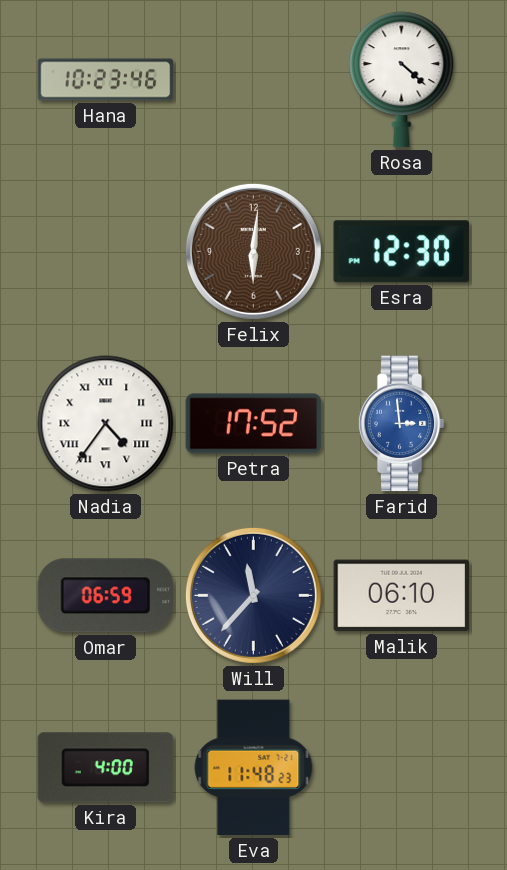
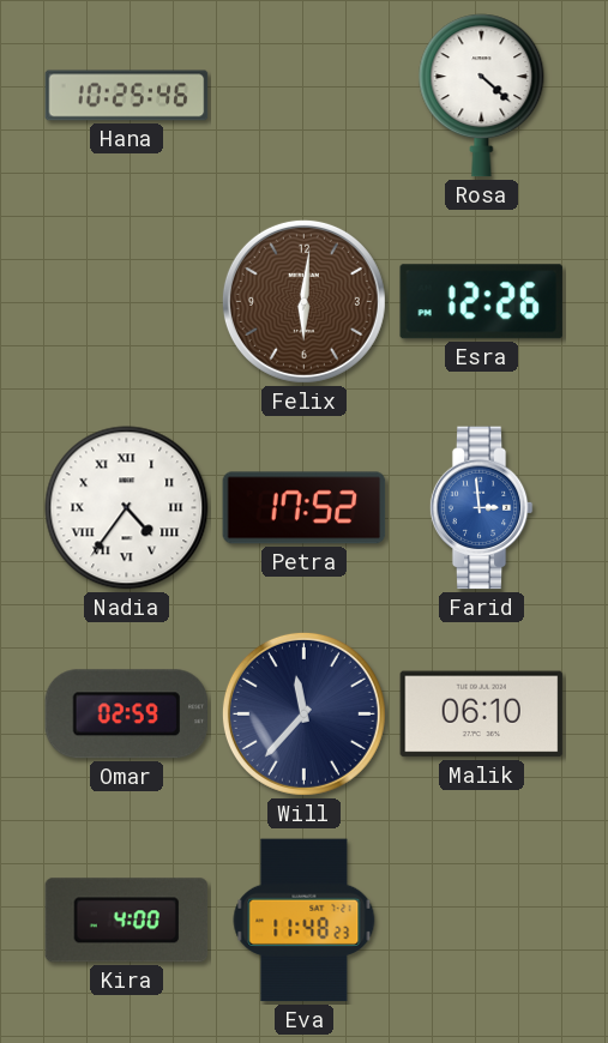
Hana: 10:23 -> 10:25
Esra: 12:30 -> 12:26
Omar: 06:59 -> 02:59
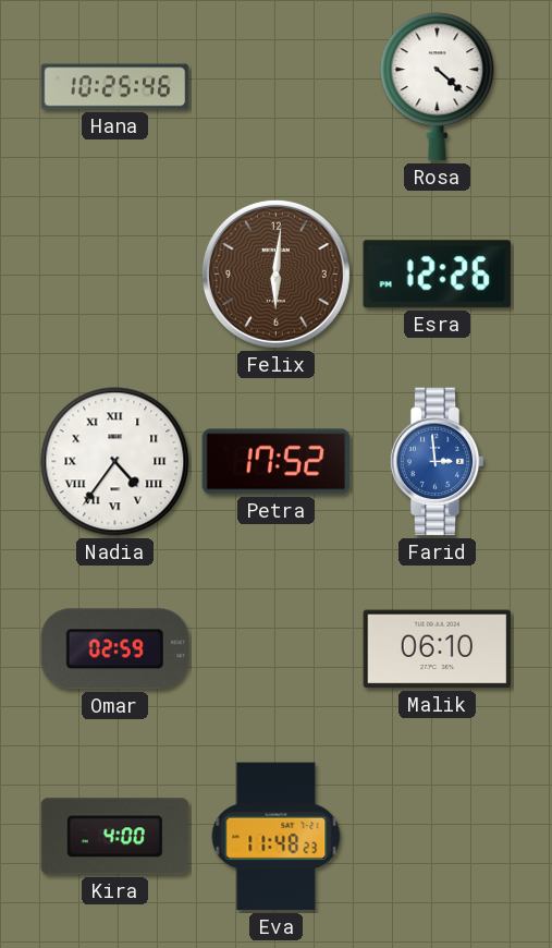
Will: 11:37 -> none
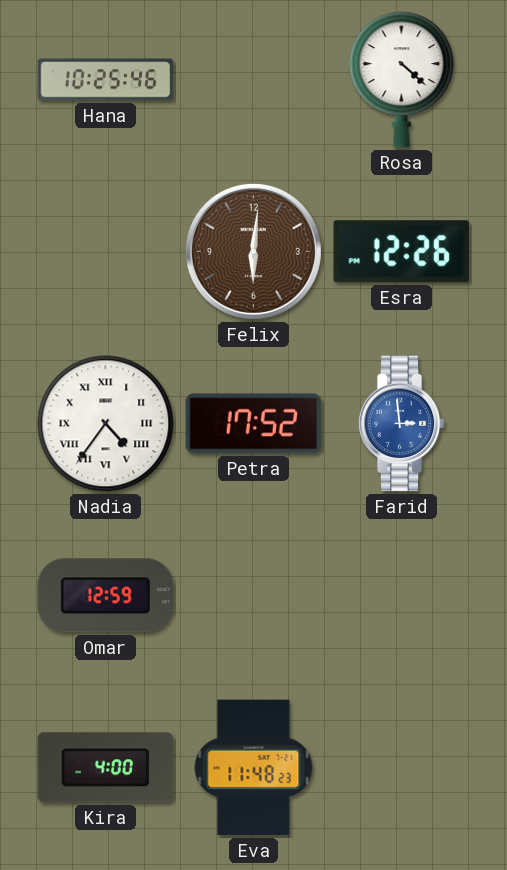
Omar: 02:59 -> 12:59
Malik: 06:10 -> none
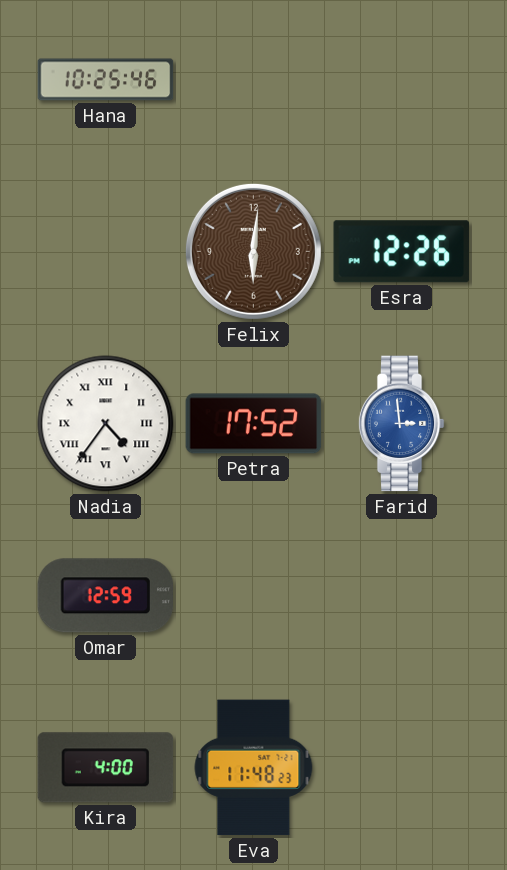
Rosa: 4:22 -> none
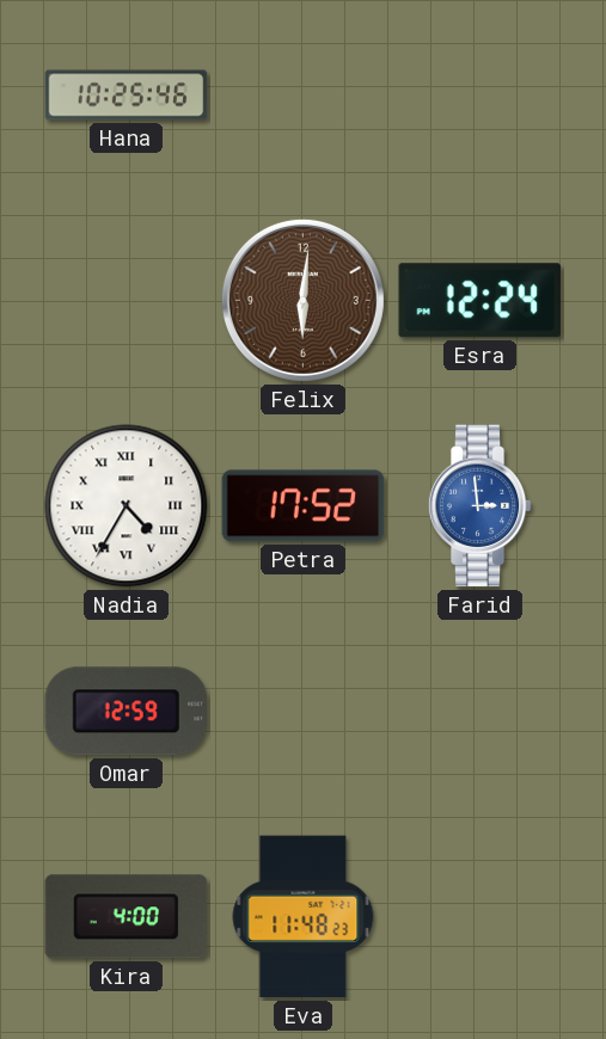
Esra: 12:26 -> 12:24
Nadia: 4:36 -> 4:35
